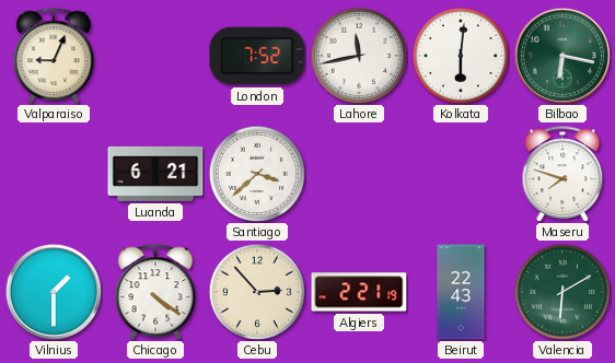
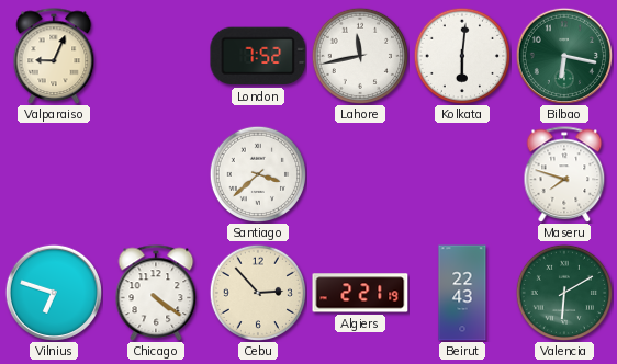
Luanda: 6:21 -> none
Vilnius: 1:30 -> 6:48
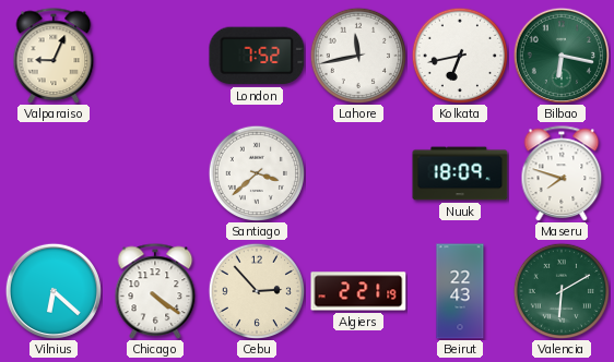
Kolkata: 6:01 -> 6:43
Nuuk: none -> 18:09
Vilnius: 6:48 -> 6:22
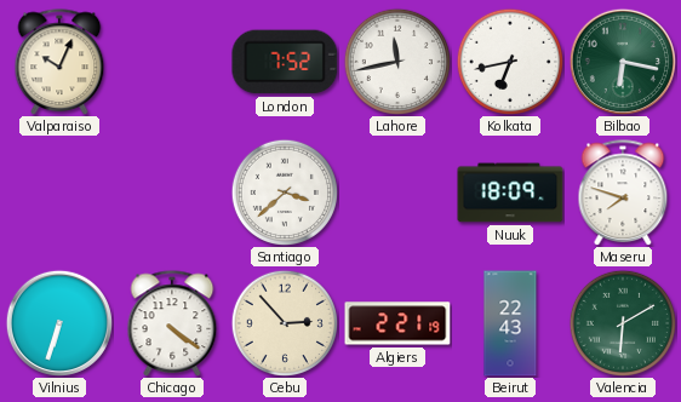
Valparaiso: 9:04 -> 10:04
Vilnius: 6:22 -> 6:33
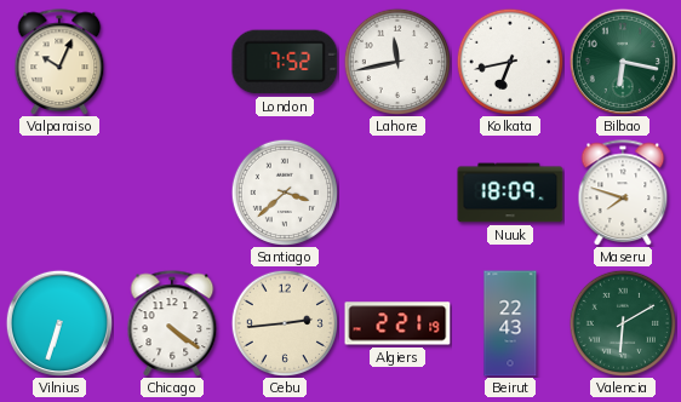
Cebu: 2:53 -> 2:44
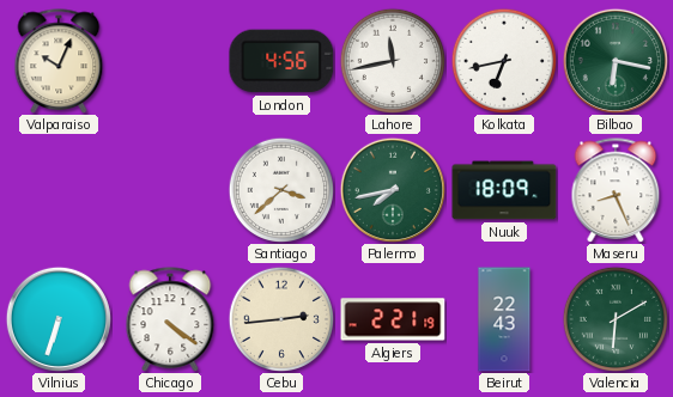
London: 7:52 -> 4:56
Palermo: none -> 7:43
Maseru: 7:48 -> 8:26
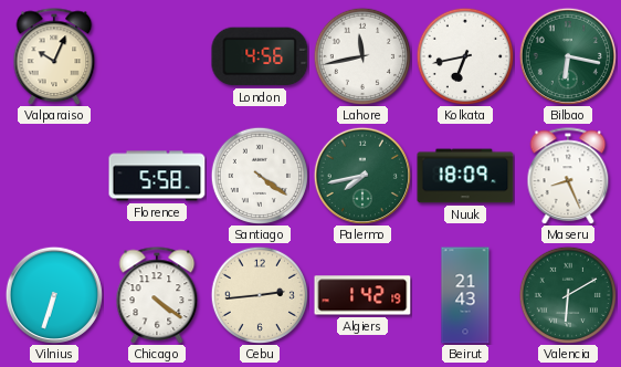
Florence: none -> 5:58
Santiago: 3:38 -> 4:21
Algiers: 2:21 -> 1:42
Beirut: 22:43 -> 21:43
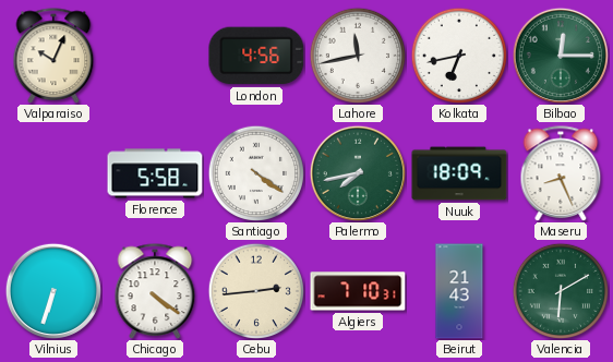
Bilbao: 6:17 -> 12:15
Algiers: 1:42 -> 7:10
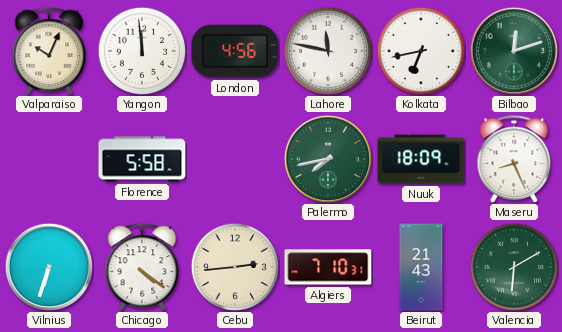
Yangon: none -> 11:59
Lahore: 11:43 -> 11:47
Bilbao: 12:15 -> 12:12
Santiago: 4:21 -> none
